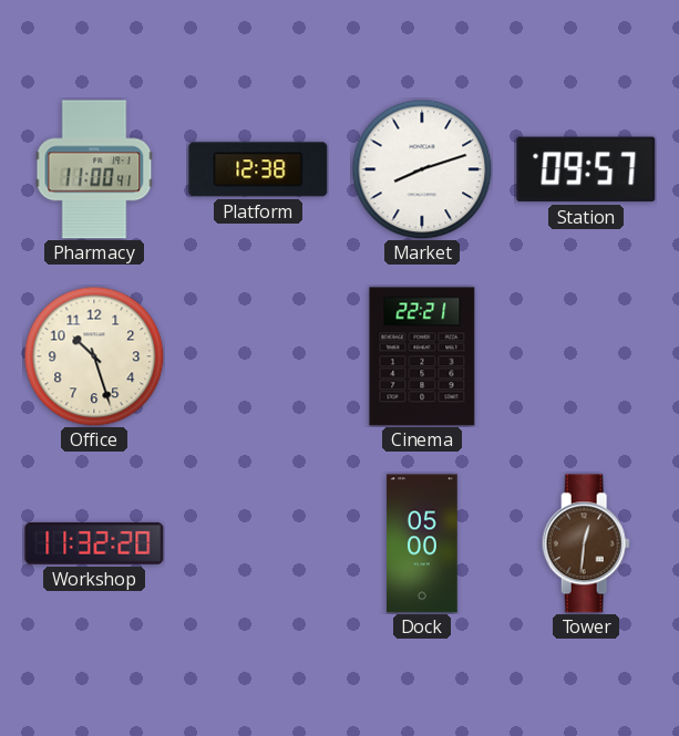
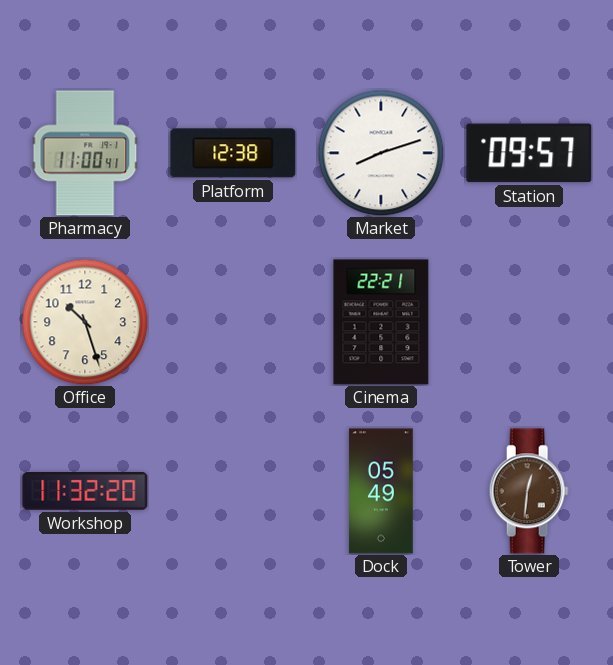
Dock: 05:00 -> 05:49
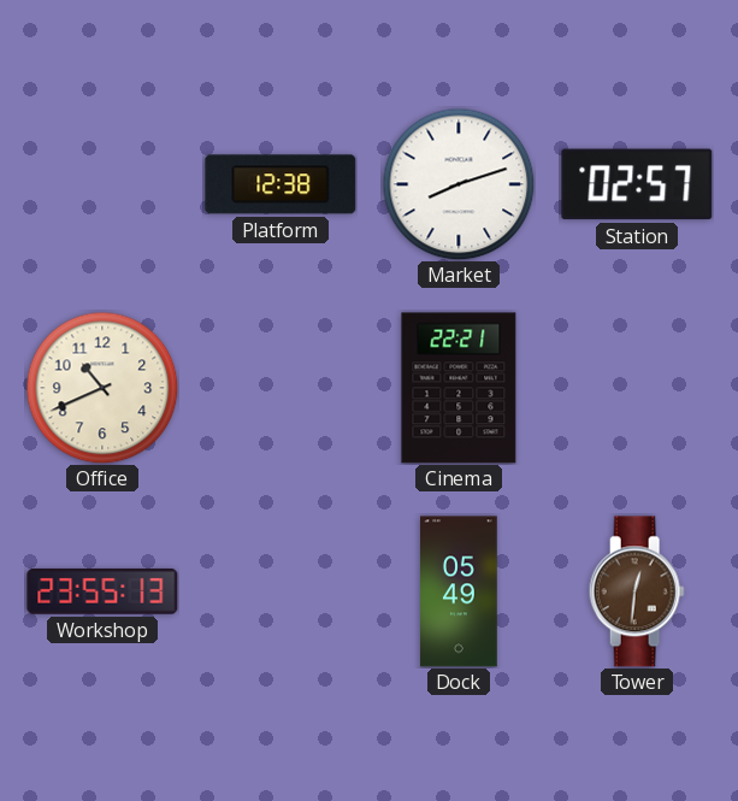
Pharmacy: 11:00 -> none
Station: 09:57 -> 02:57
Office: 10:27 -> 10:41
Workshop: 11:32 -> 23:55
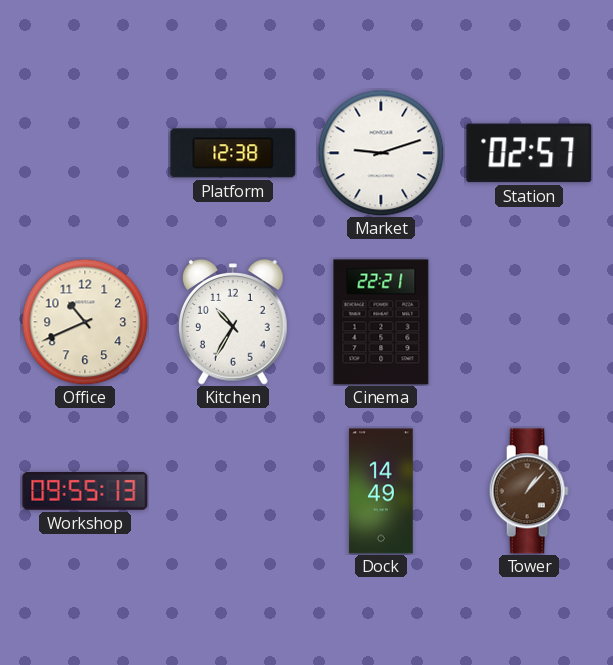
Market: 8:12 -> 9:12
Kitchen: none -> 10:35
Workshop: 23:55 -> 09:55
Dock: 05:49 -> 14:49
Tower: 12:31 -> 1:07
